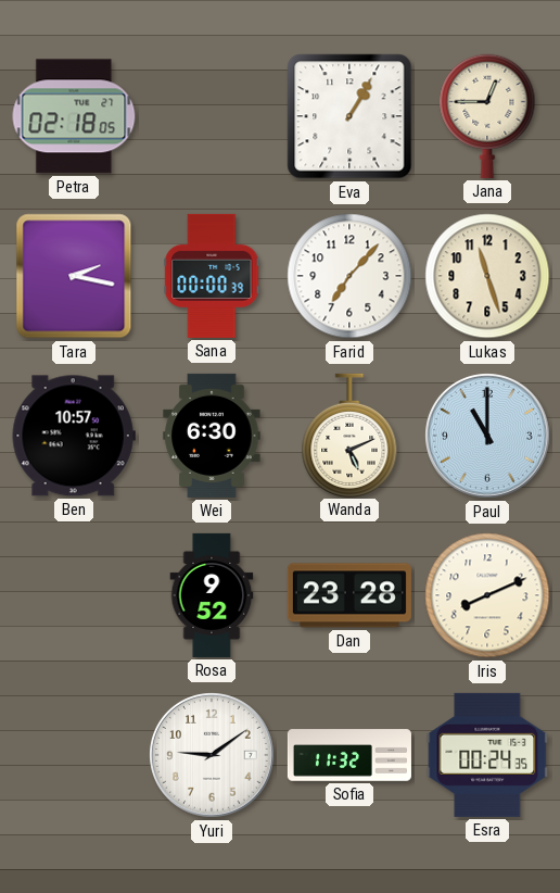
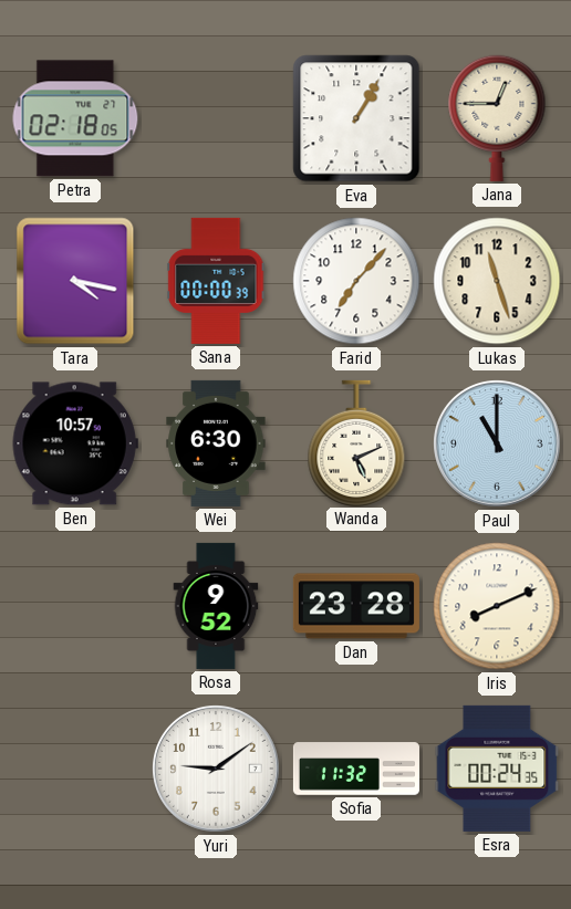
Tara: 2:17 -> 4:17
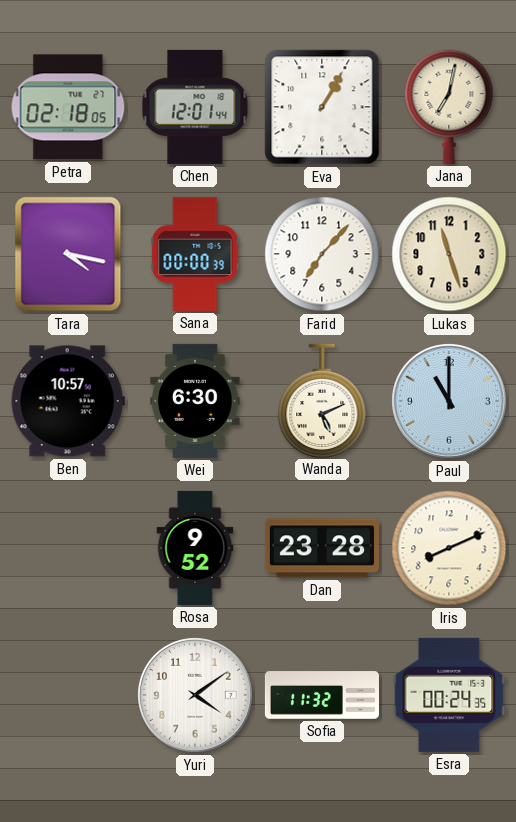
Chen: none -> 12:01
Jana: 12:45 -> 7:02
Yuri: 9:09 -> 4:09
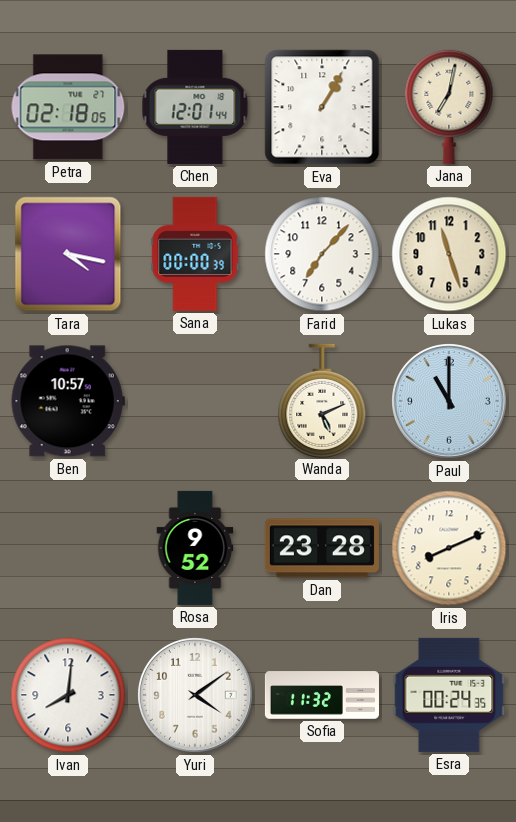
Wei: 6:30 -> none
Ivan: none -> 8:01
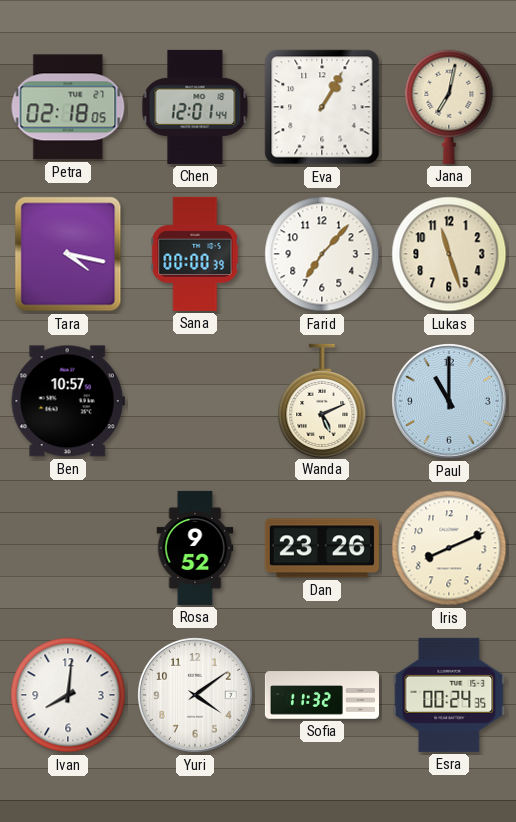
Dan: 23:28 -> 23:26
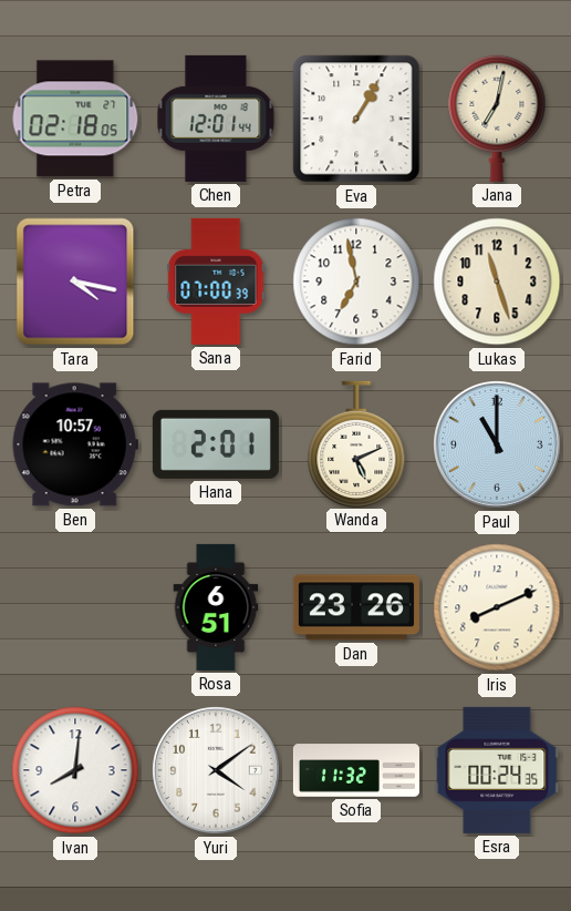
Sana: 00:00 -> 07:00
Farid: 7:07 -> 6:58
Hana: none -> 2:01
Rosa: 9:52 -> 6:51
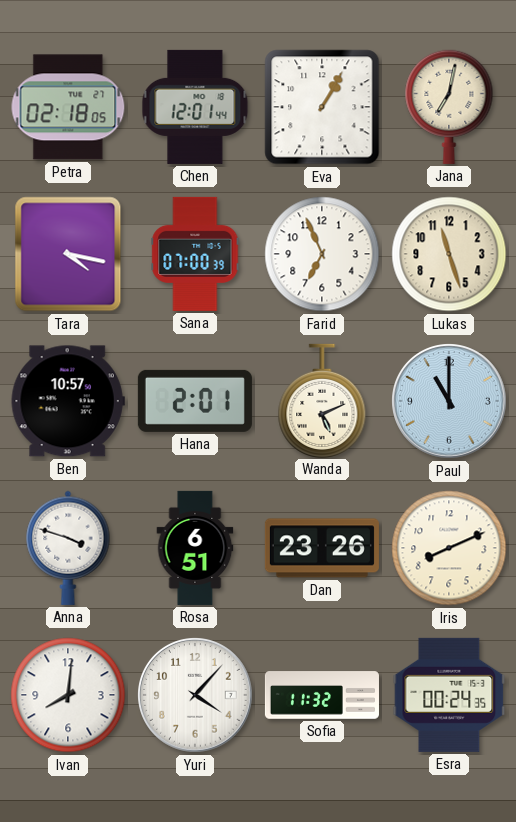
Farid: 6:58 -> 6:56
Anna: none -> 3:48
Yuri: 4:09 -> 4:07
